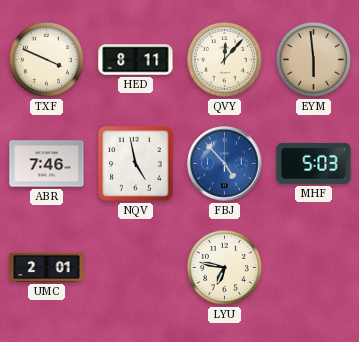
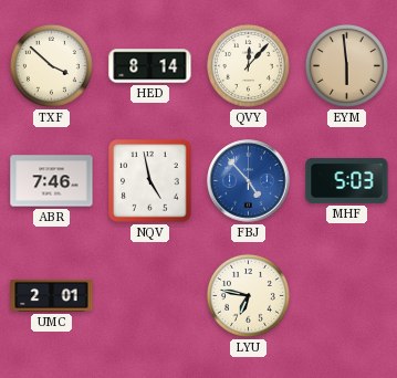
TXF: 3:49 -> 3:52
HED: 8:11 -> 8:14
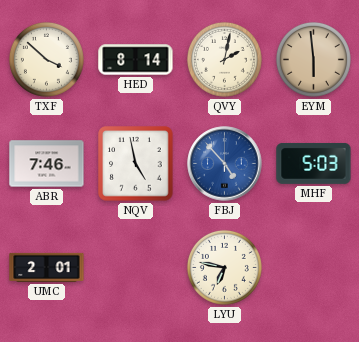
QVY: 12:07 -> 2:02
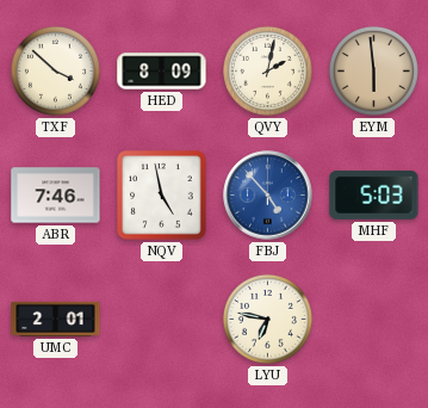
HED: 8:14 -> 8:09
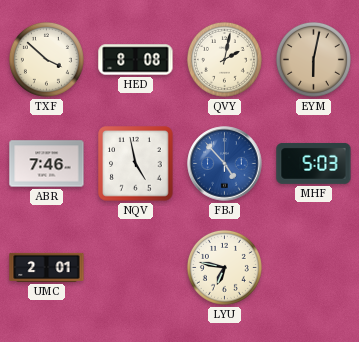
HED: 8:09 -> 8:08
EYM: 5:59 -> 6:02
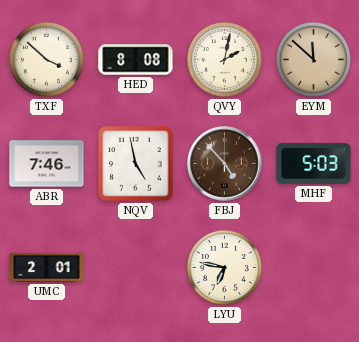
EYM: 6:02 -> 11:52
FBJ dial: blue -> brown
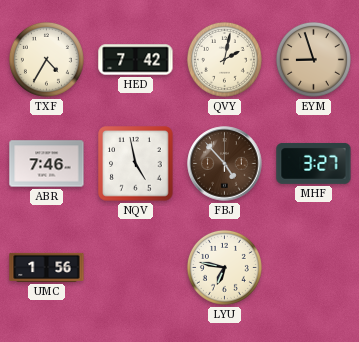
TXF: 3:52 -> 4:35
HED: 8:08 -> 7:42
EYM: 11:52 -> 8:57
MHF: 5:03 -> 3:27
UMC: 2:01 -> 1:56
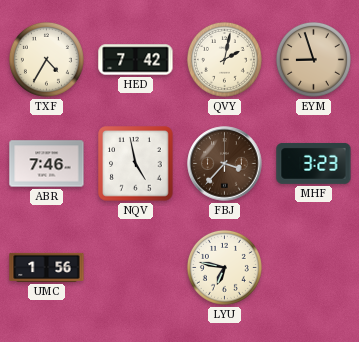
FBJ: 4:53 -> 3:37
MHF: 3:27 -> 3:23
